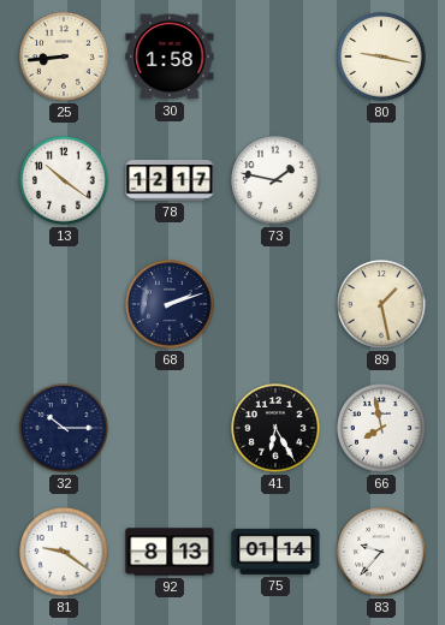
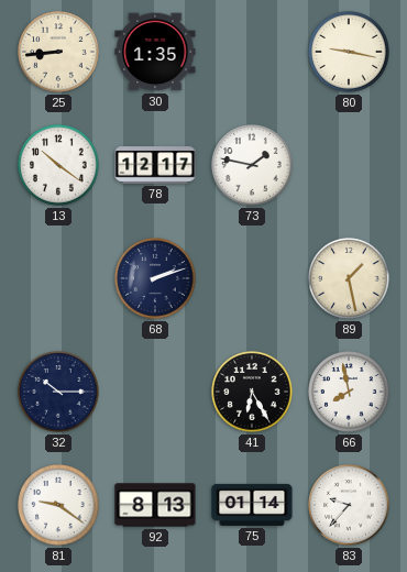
30: 1:58 -> 1:35
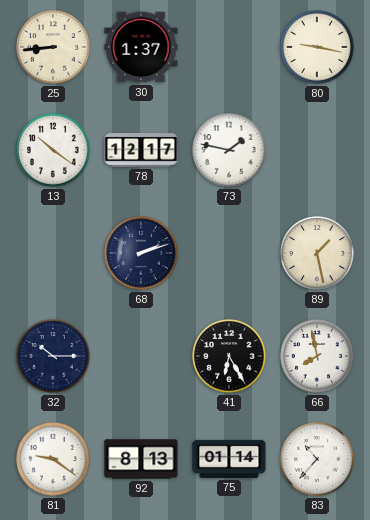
30: 1:35 -> 1:37
83: 9:37 -> 10:37
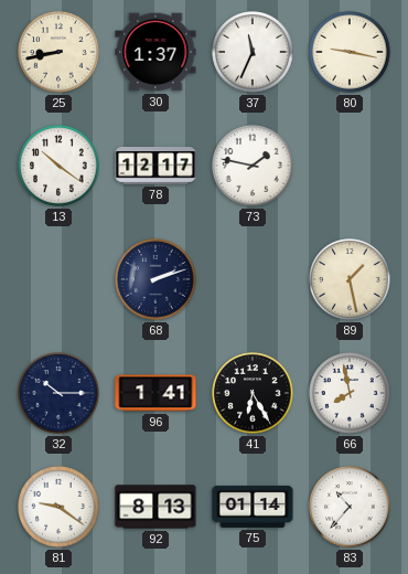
25: 8:44 -> 8:43
37: none -> 11:34
96: none -> 1:41
